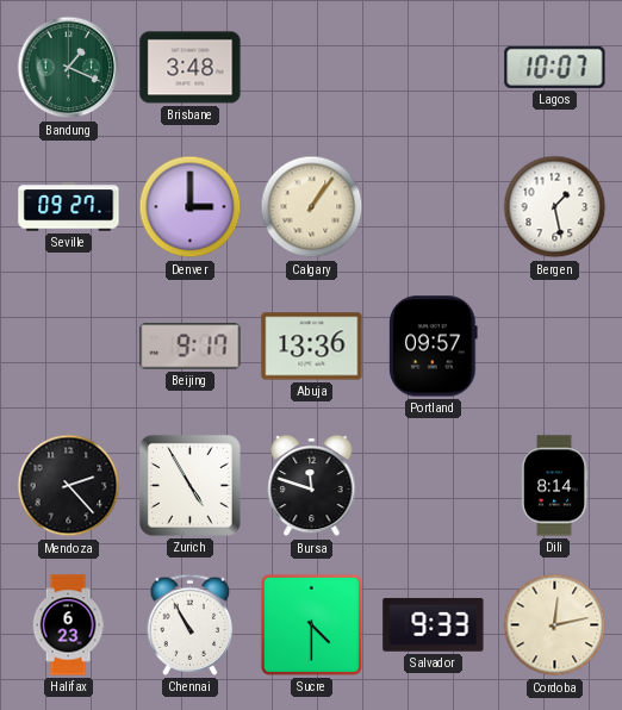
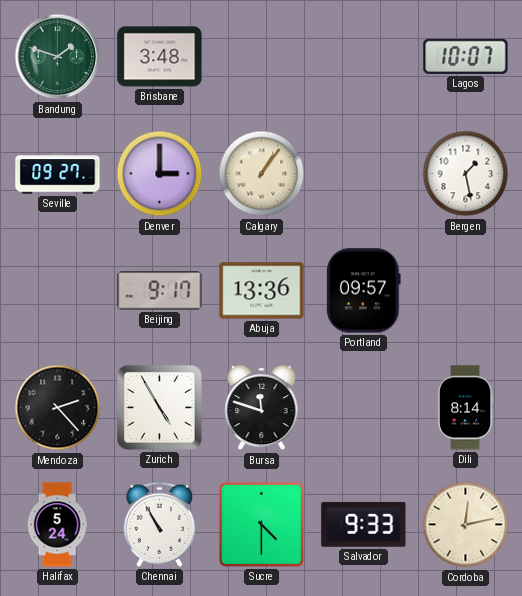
Bandung: 1:19 -> 1:48
Halifax: 6:23 -> 5:24
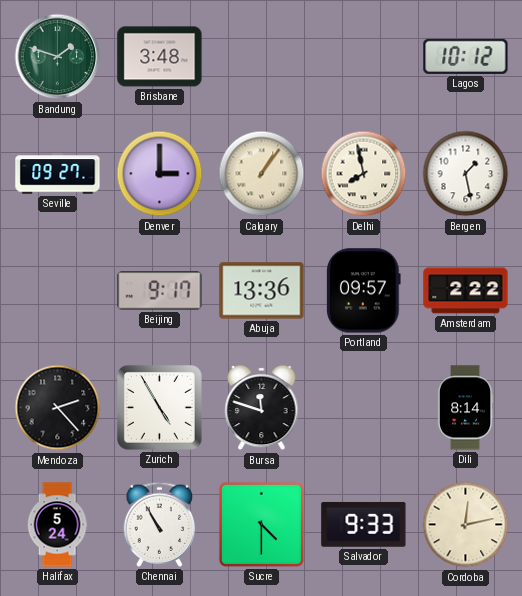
Lagos: 10:07 -> 10:12
Delhi: none -> 7:58
Amsterdam: none -> 2:22
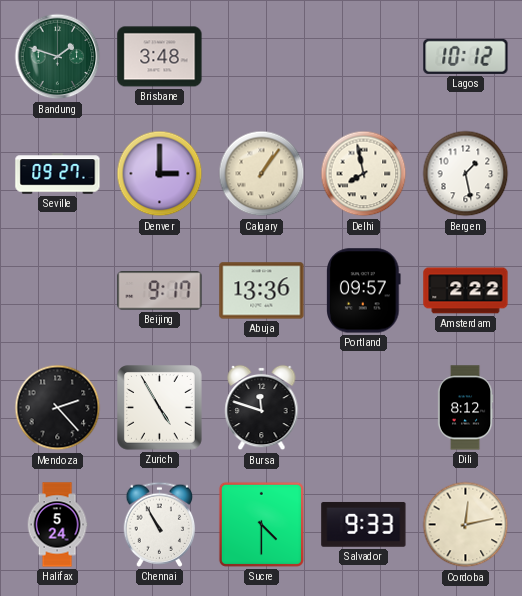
Dili: 8:14 -> 8:12
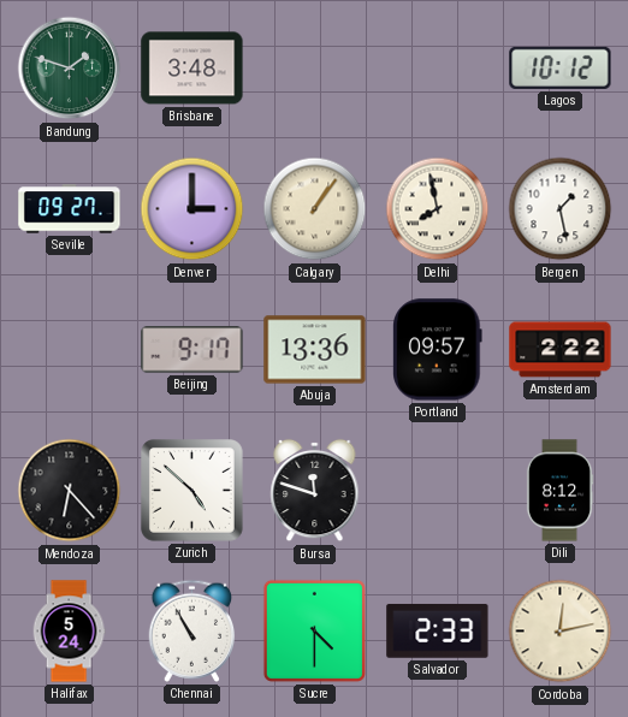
Mendoza: 2:23 -> 6:23
Zurich: 4:55 -> 4:52
Salvador: 9:33 -> 2:33
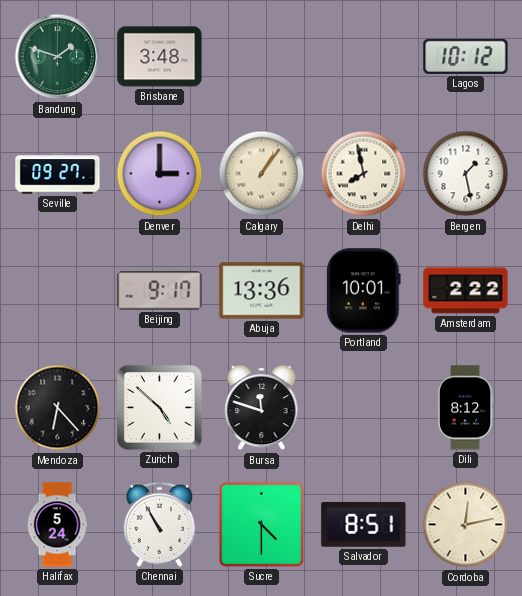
Portland: 09:57 -> 10:01
Salvador: 2:33 -> 8:51
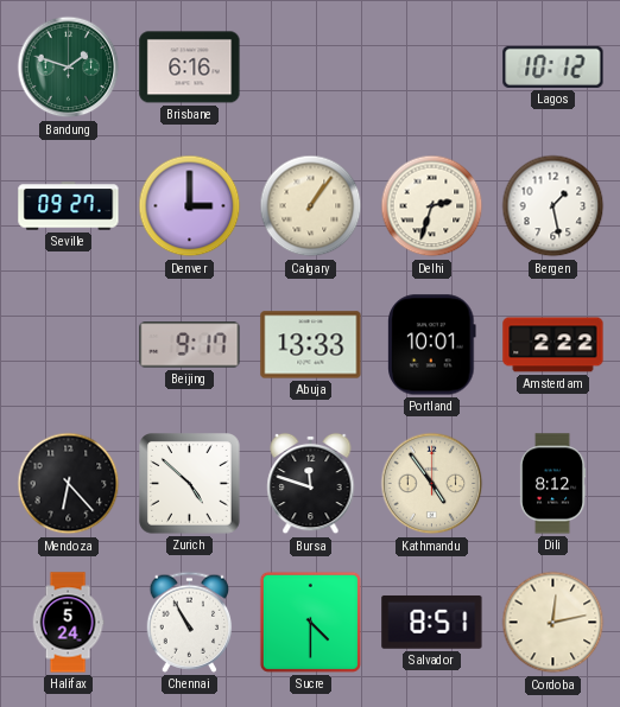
Brisbane: 3:48 -> 6:16
Delhi: 7:58 -> 2:33
Abuja: 13:36 -> 13:33
Kathmandu: none -> 4:54
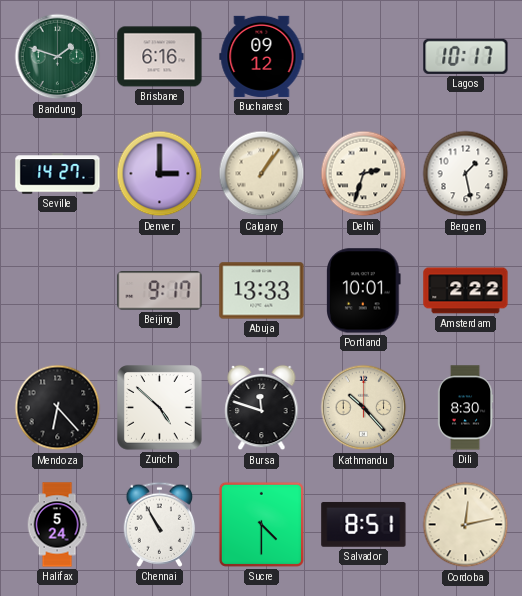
Bucharest: none -> 09:12
Lagos: 10:12 -> 10:17
Seville: 09:27 -> 14:27
Kathmandu: 4:54 -> 10:23
Dili: 8:12 -> 8:30
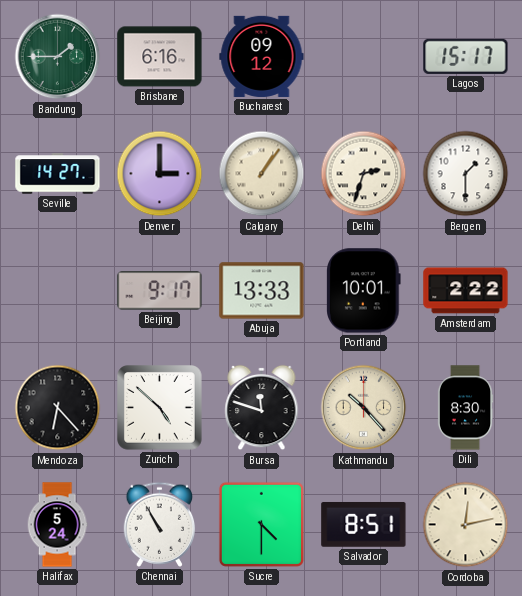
Bandung: 1:48 -> 1:45
Lagos: 10:17 -> 15:17
Bergen: 1:28 -> 1:30
